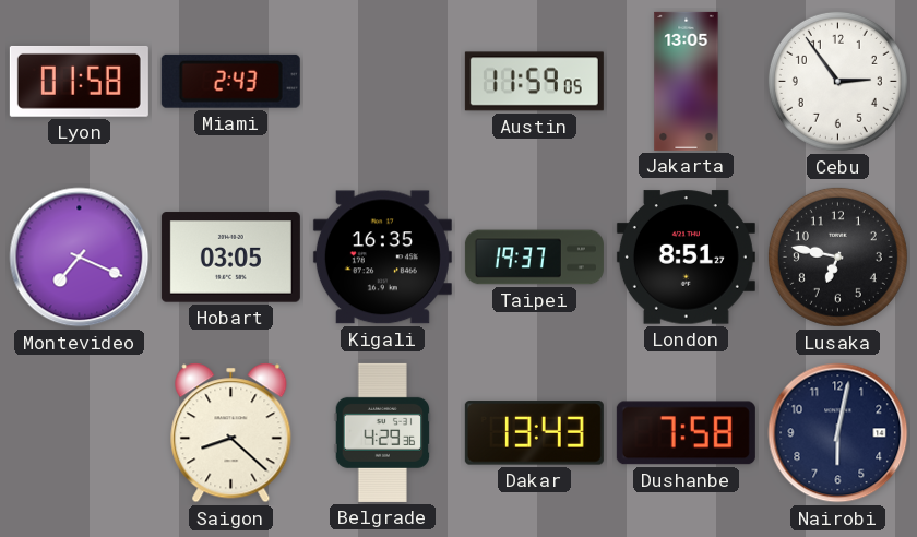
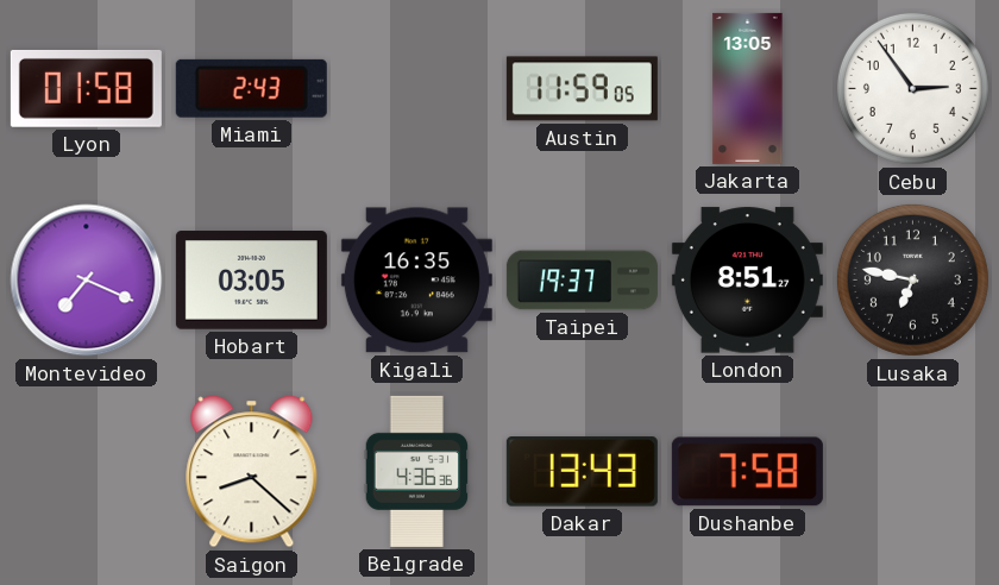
Belgrade: 4:29 -> 4:36
Nairobi: 6:02 -> none
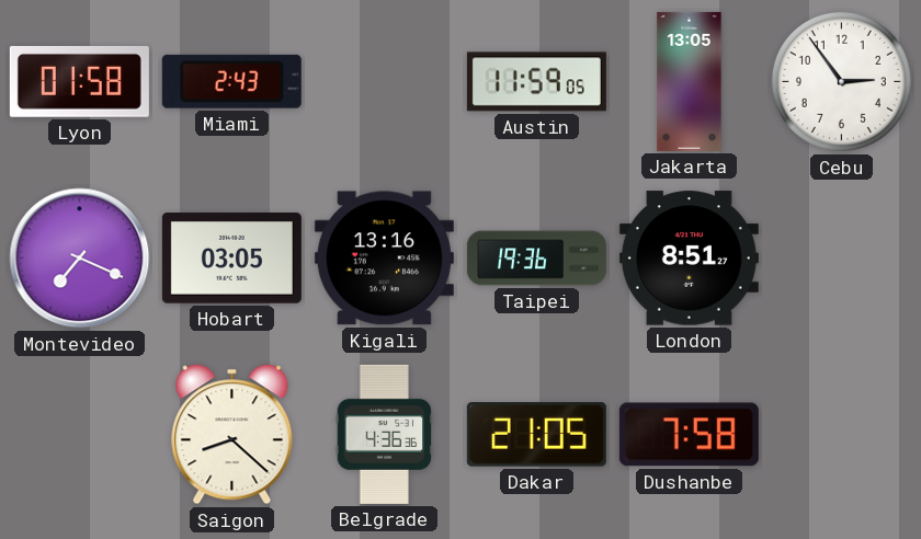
Kigali: 16:35 -> 13:16
Taipei: 19:37 -> 19:36
Lusaka: 6:47 -> none
Dakar: 13:43 -> 21:05
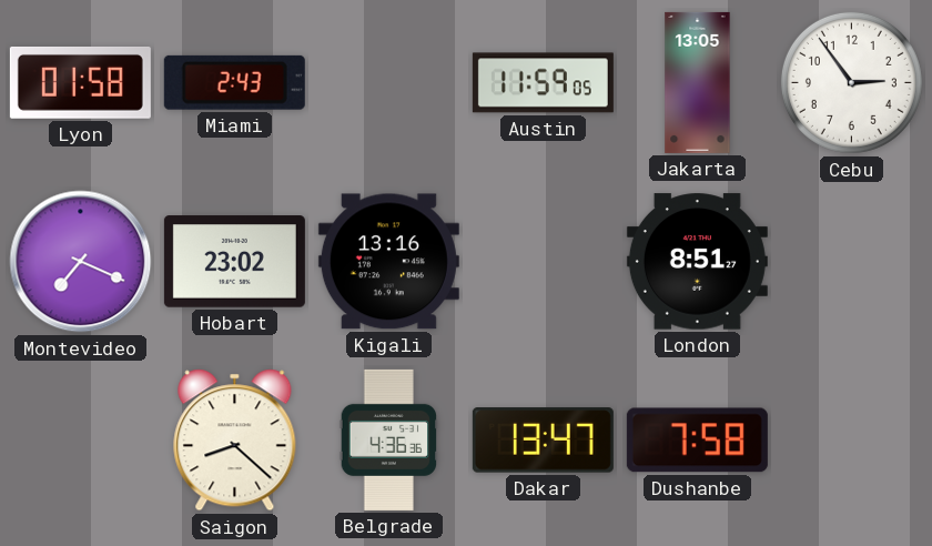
Hobart: 03:05 -> 23:02
Taipei: 19:36 -> none
Dakar: 21:05 -> 13:47
